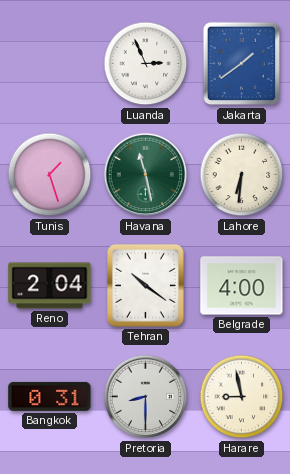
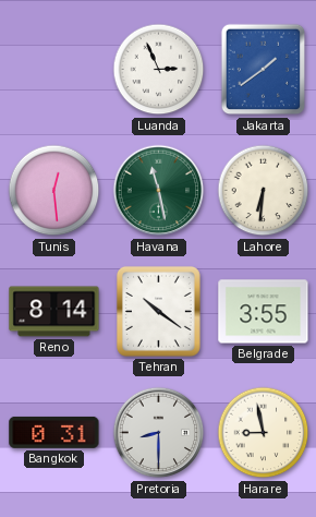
Tunis: 1:27 -> 12:29
Reno: 2:04 -> 8:14
Belgrade: 4:00 -> 3:55
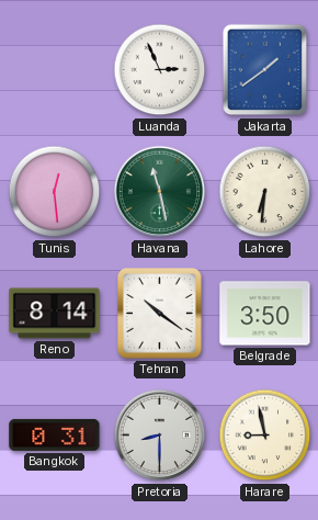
Belgrade: 3:55 -> 3:50
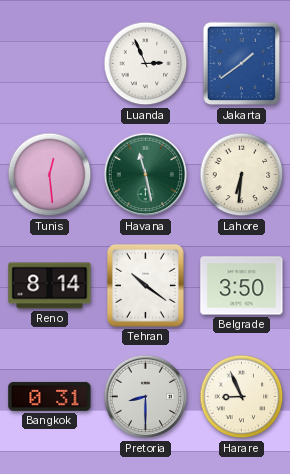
Harare: 8:58 -> 8:56
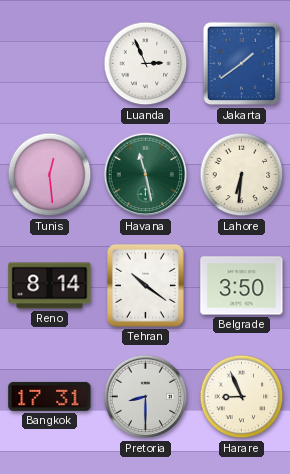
Bangkok: 0:31 -> 17:31
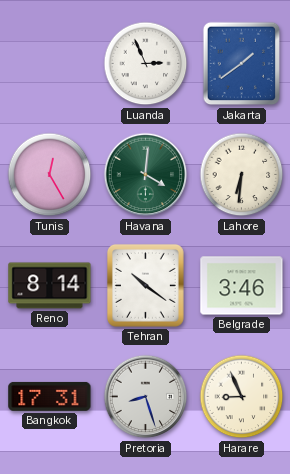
Tunis: 12:29 -> 12:25
Havana: 11:28 -> 4:01
Belgrade: 3:50 -> 3:46
Pretoria: 8:30 -> 8:27
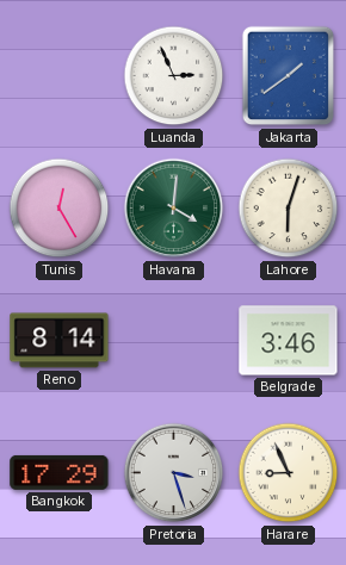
Lahore: 6:31 -> 6:03
Tehran: 10:21 -> none
Bangkok: 17:31 -> 17:29
Pretoria: 8:27 -> 3:27
